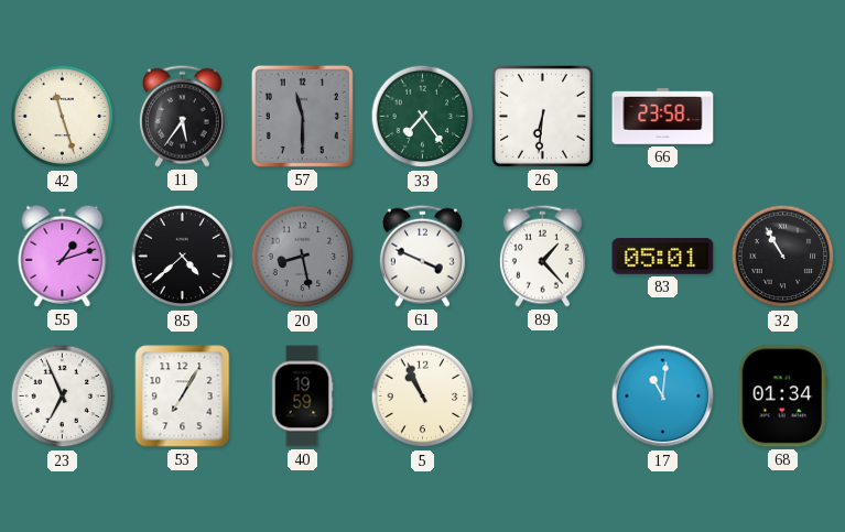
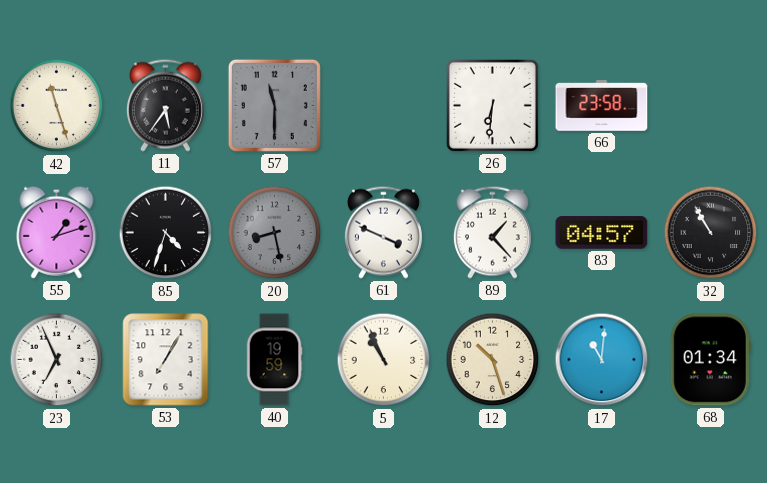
33: 7:24 -> none
85: 4:38 -> 4:33
83: 05:01 -> 04:57
12: none -> 10:27
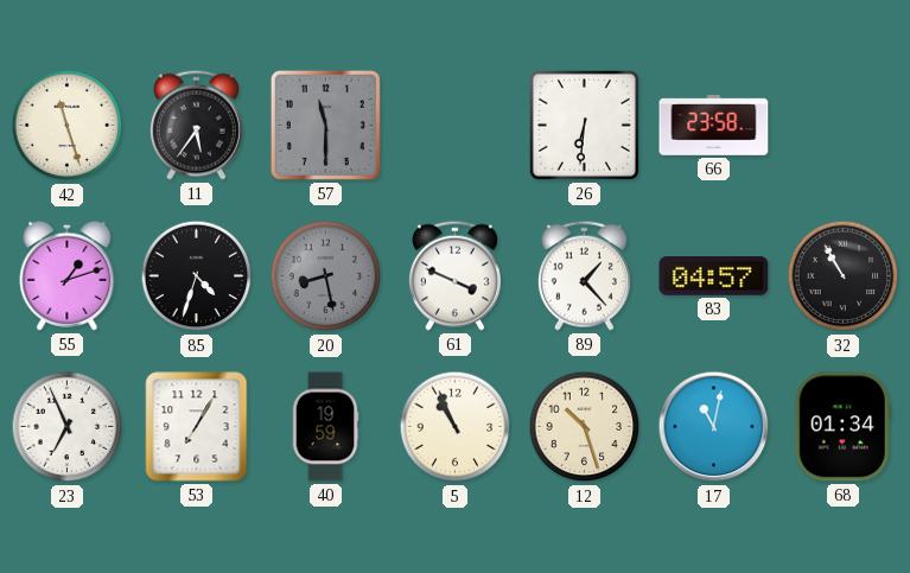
17: 11:01 -> 11:02
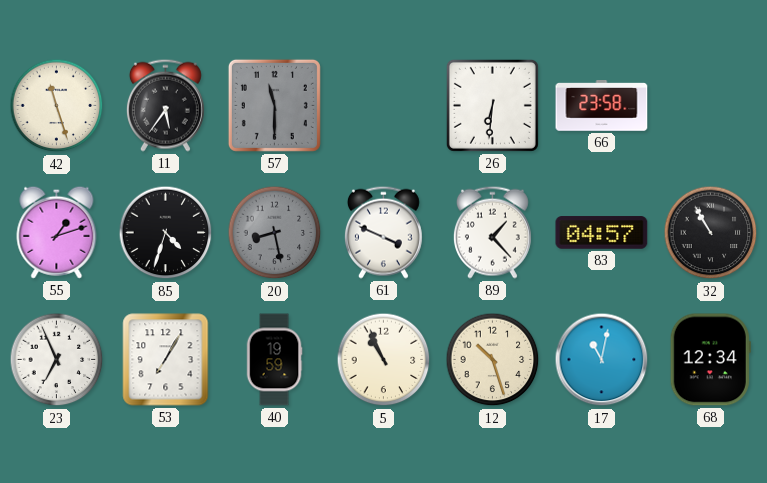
68: 01:34 -> 12:34
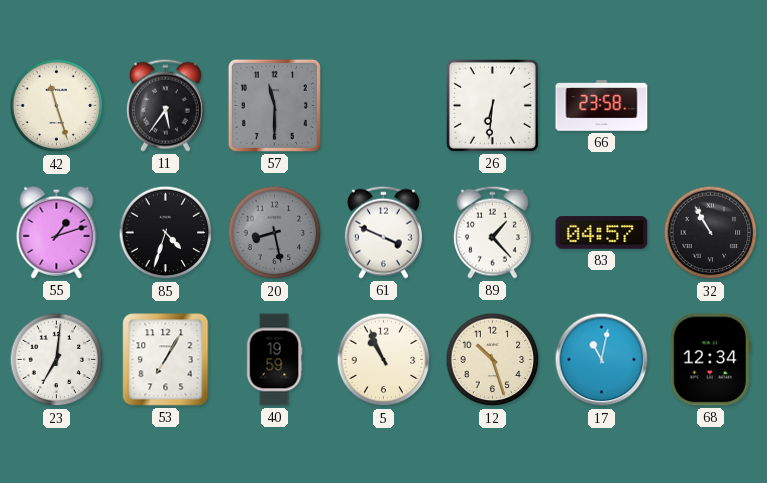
23: 6:56 -> 7:01
